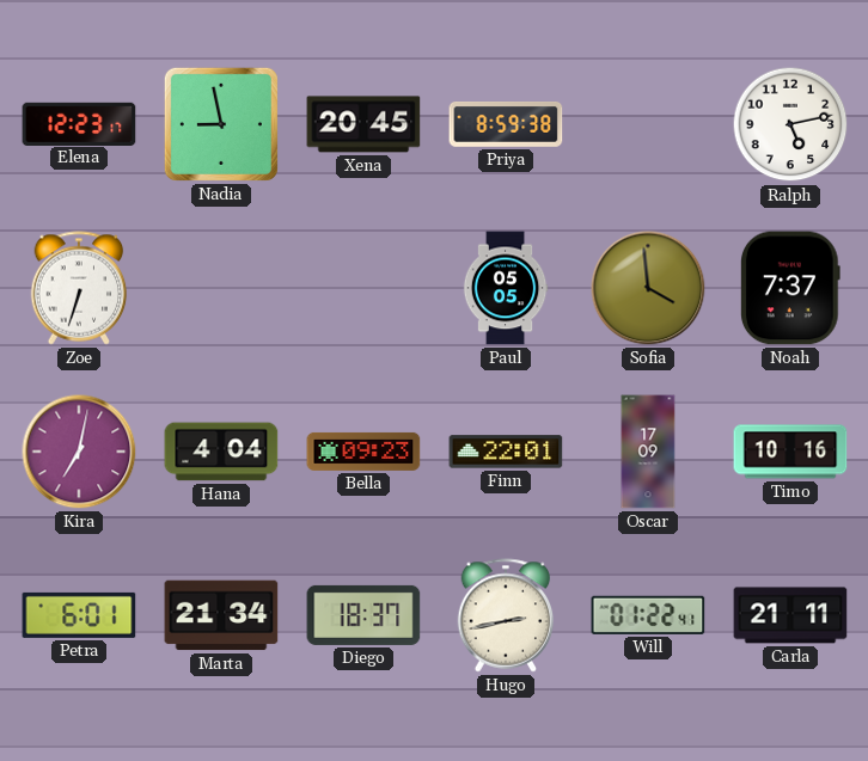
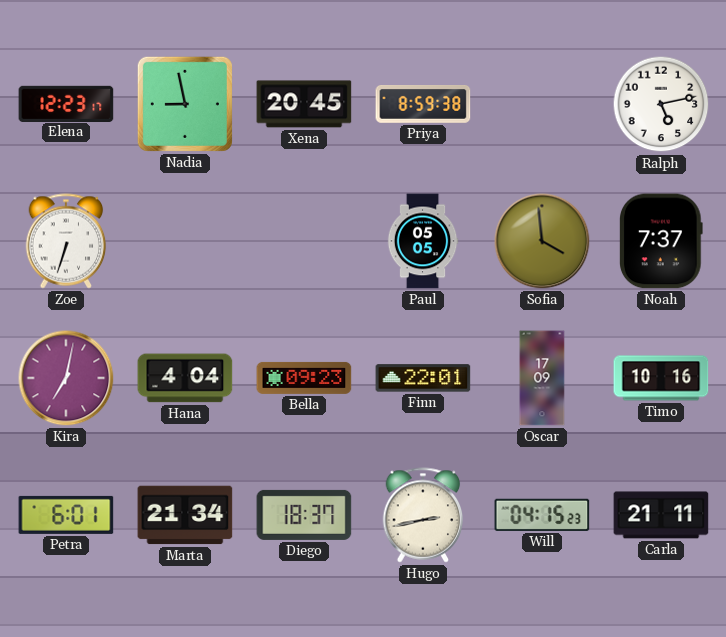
Will: 01:22 -> 04:15
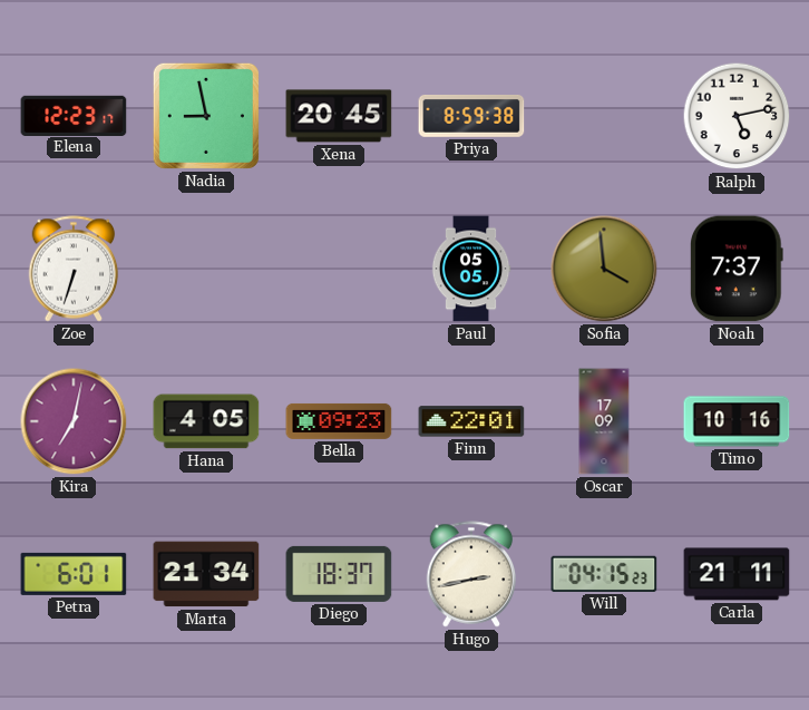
Hana: 4:04 -> 4:05
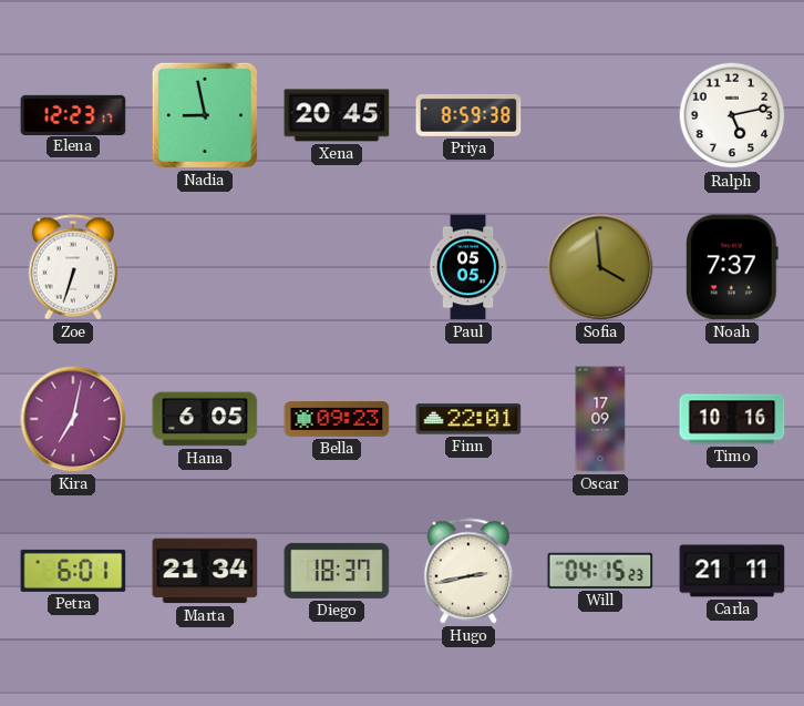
Hana: 4:05 -> 6:05
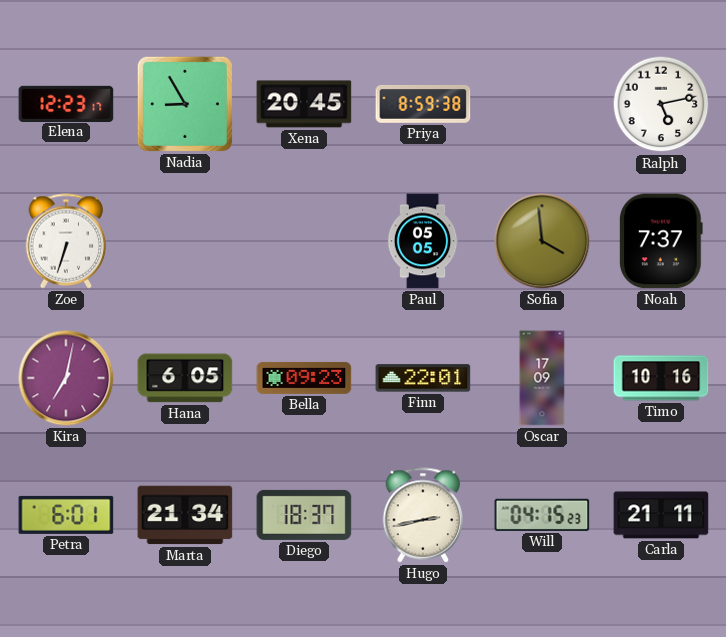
Nadia: 8:58 -> 8:55
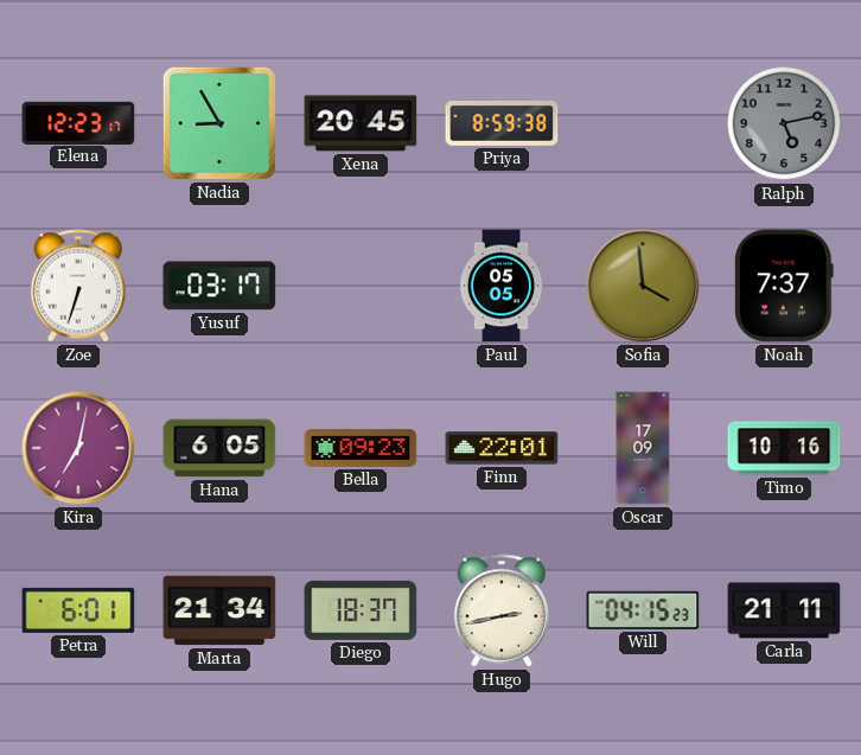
Ralph dial: white -> grey
Yusuf: none -> 03:17
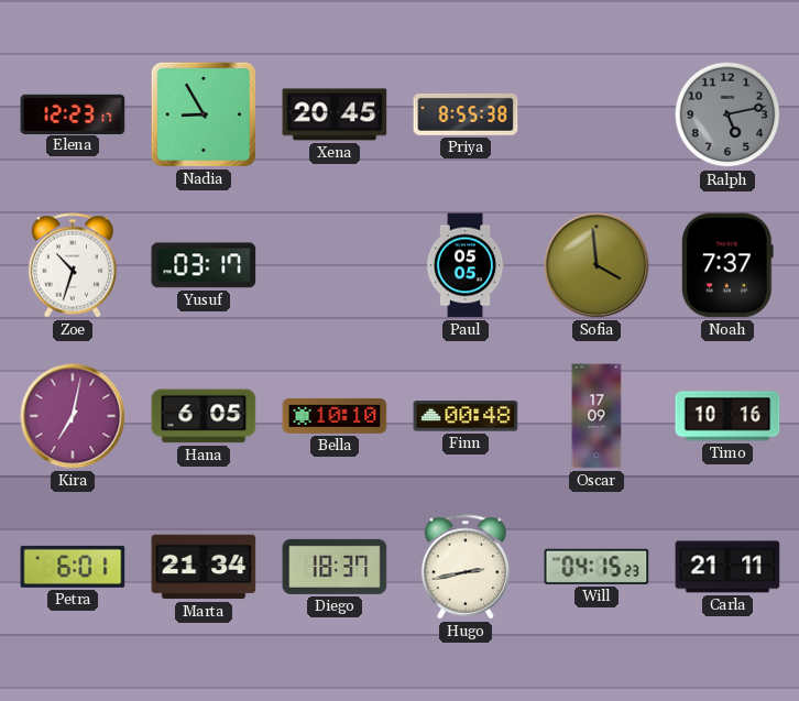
Priya: 8:59 -> 8:55
Zoe: 6:33 -> 10:33
Bella: 09:23 -> 10:10
Finn: 22:01 -> 00:48
